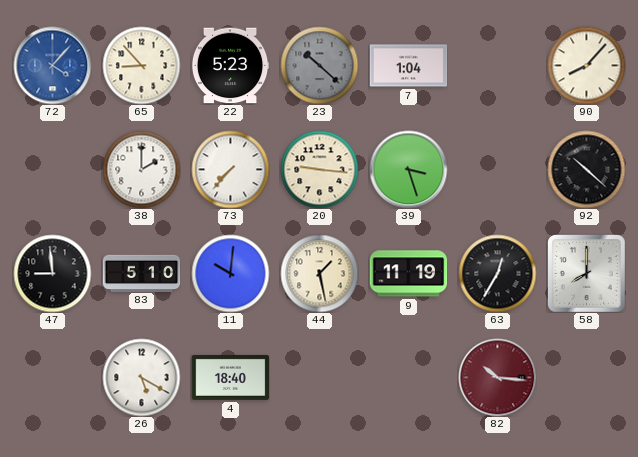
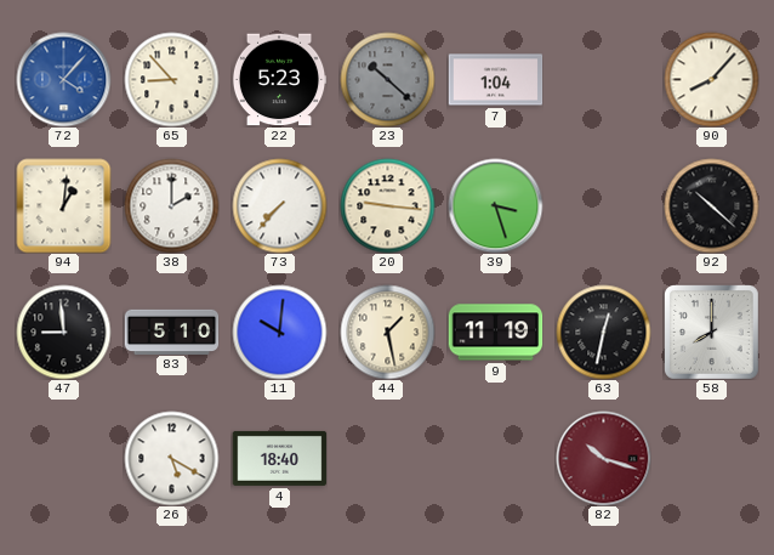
94: none -> 1:01
63: 12:35 -> 12:32
82: 10:16 -> 10:18
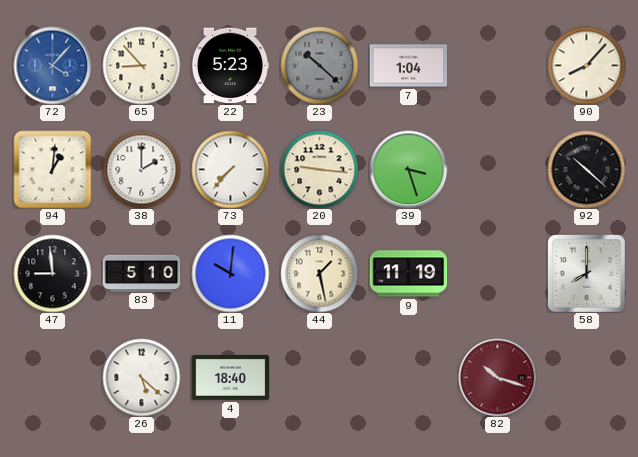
63: 12:32 -> none
26: 5:20 -> 5:22
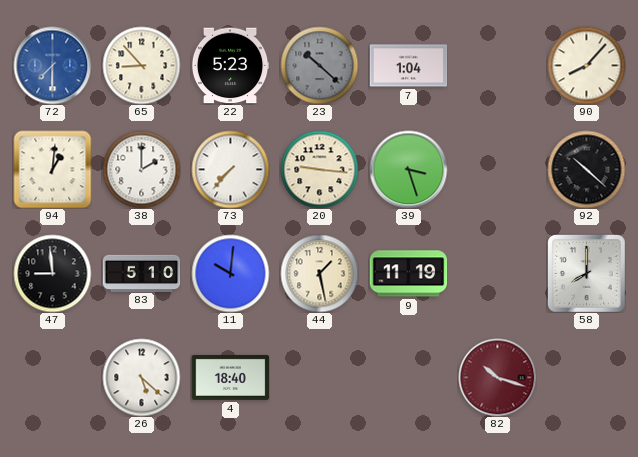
72: 4:07 -> 7:30
